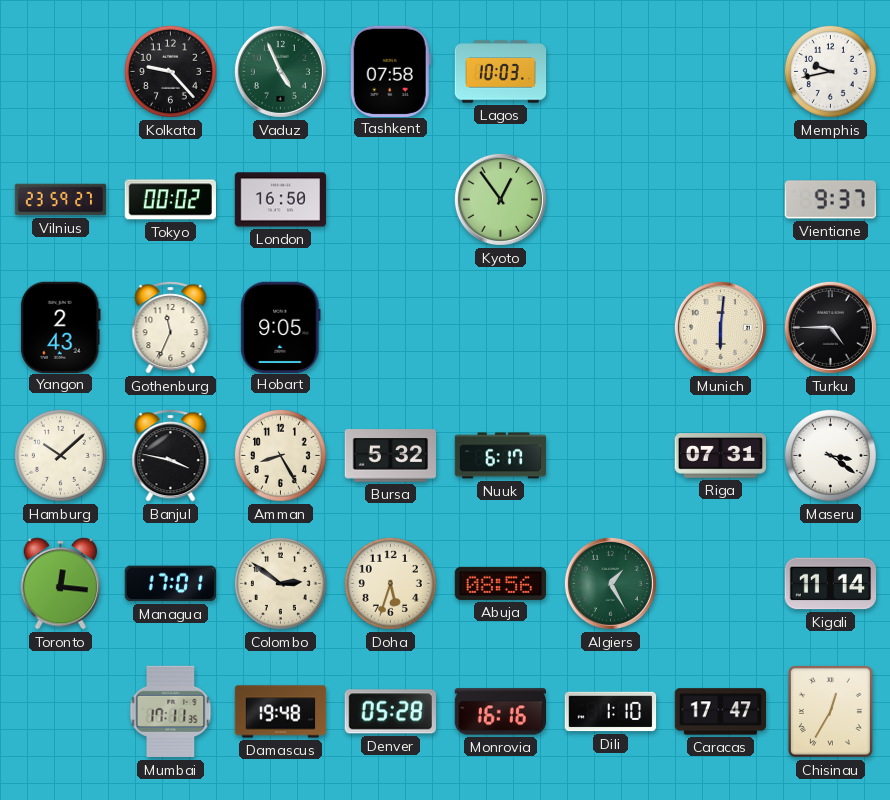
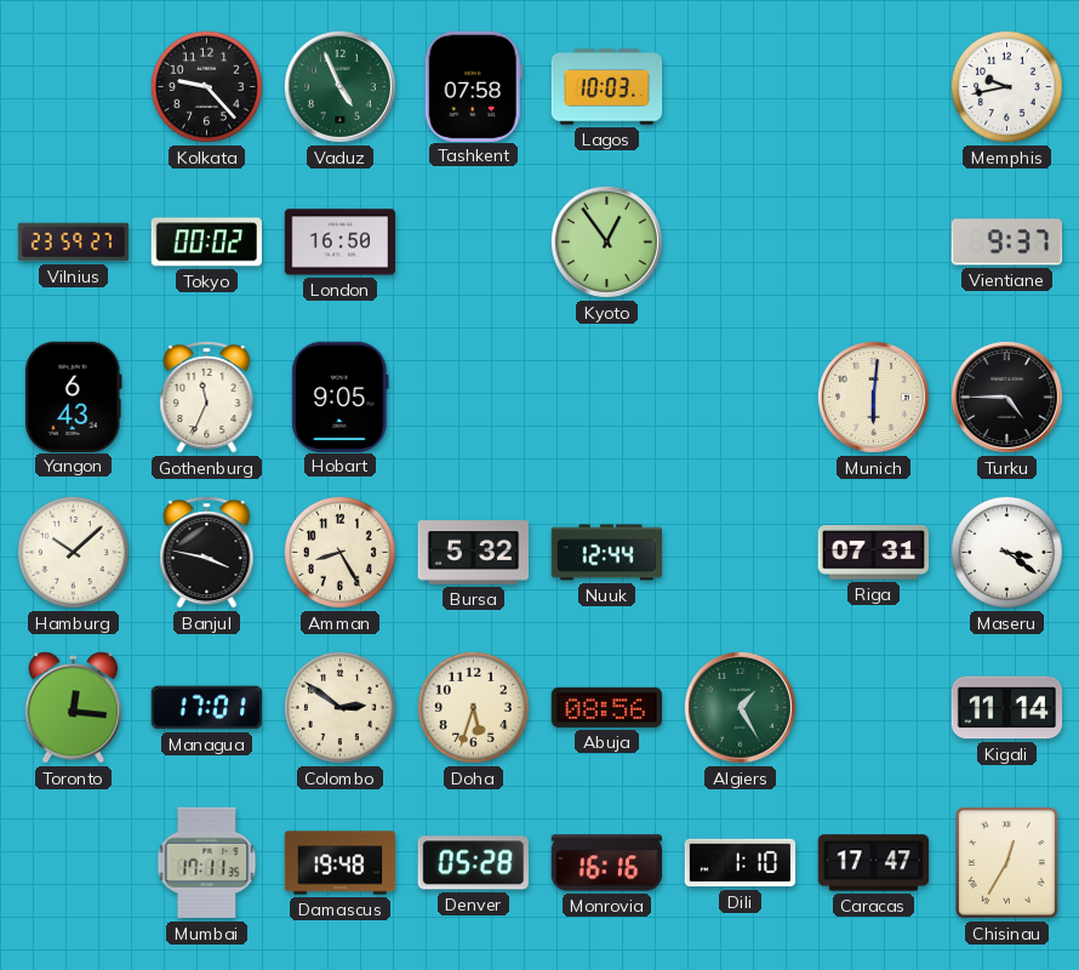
Yangon: 2:43 -> 6:43
Nuuk: 6:17 -> 12:44
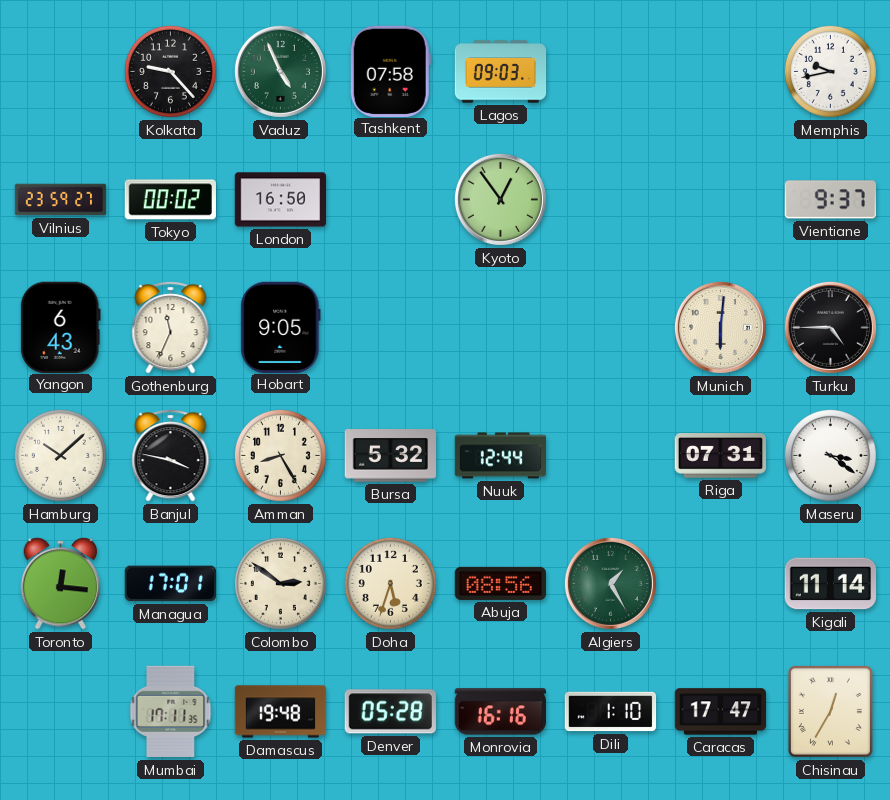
Lagos: 10:03 -> 09:03
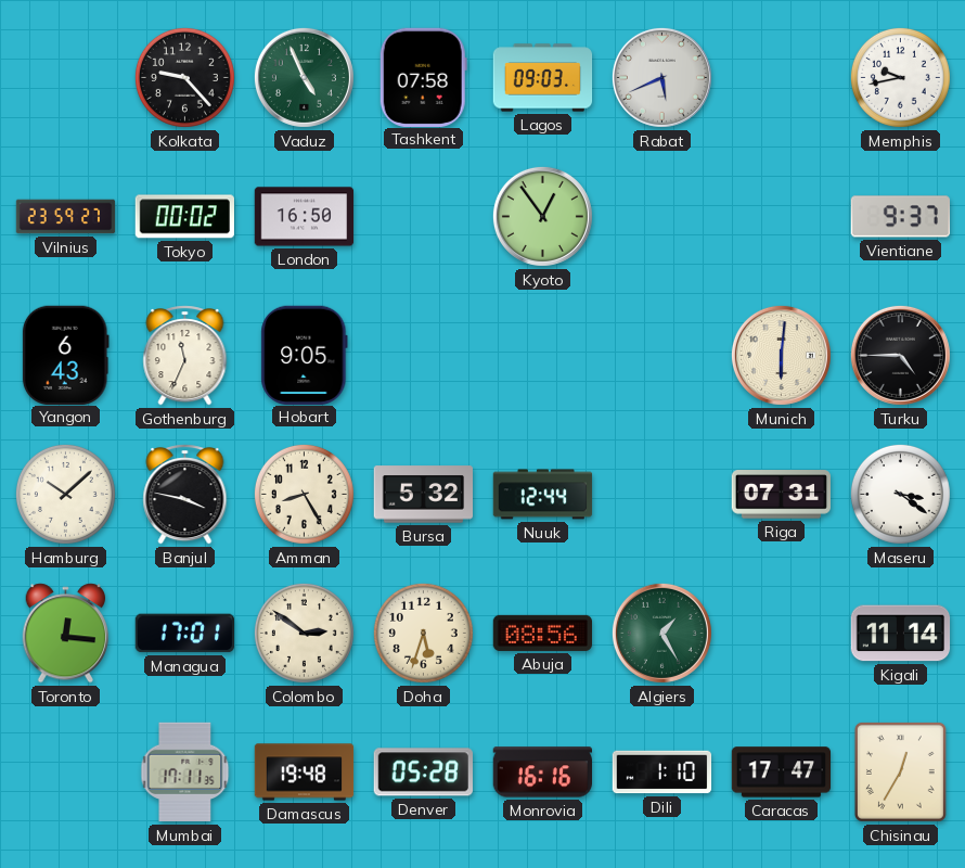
Rabat: none -> 5:41
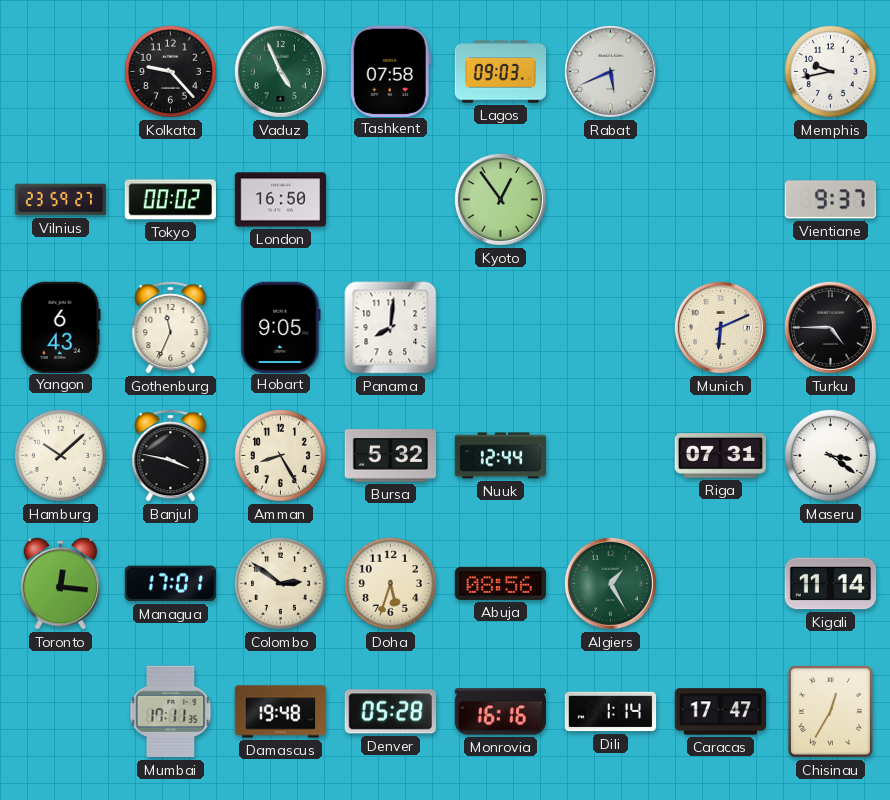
Panama: none -> 8:01
Munich: 6:01 -> 6:11
Dili: 1:10 -> 1:14
